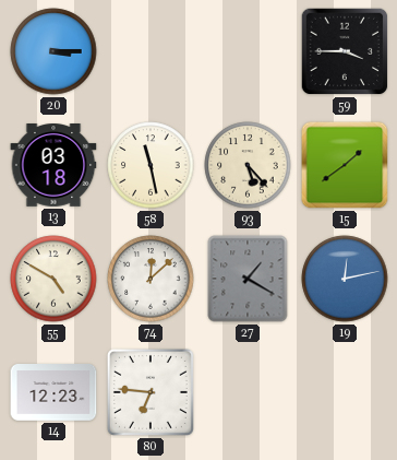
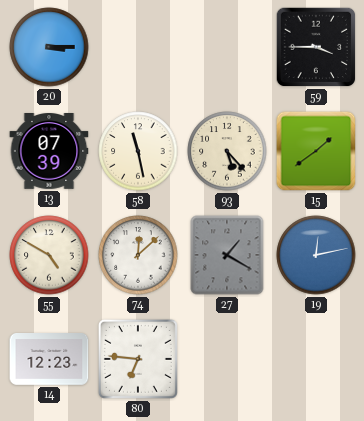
13: 03:18 -> 07:39
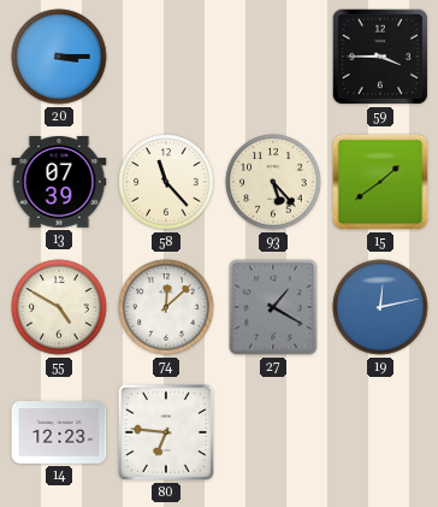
58: 11:28 -> 11:23
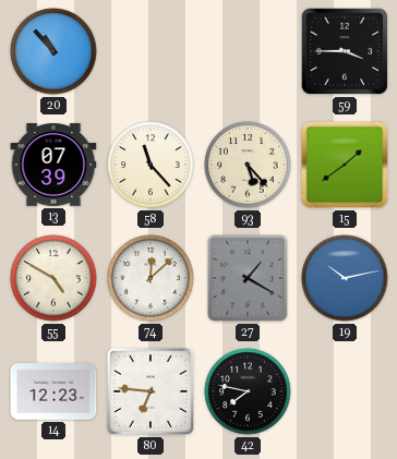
20: 3:15 -> 10:53
19: 12:13 -> 10:13
42: none -> 7:47
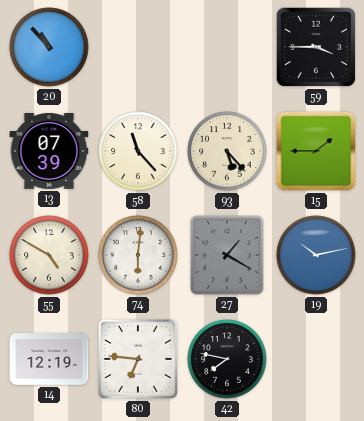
15: 1:39 -> 1:45
74: 12:08 -> 6:01
14: 12:23 -> 12:19
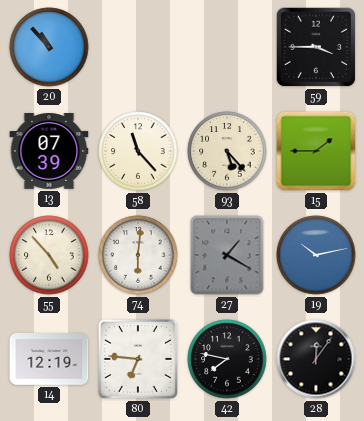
55: 4:50 -> 4:53
28: none -> 12:06
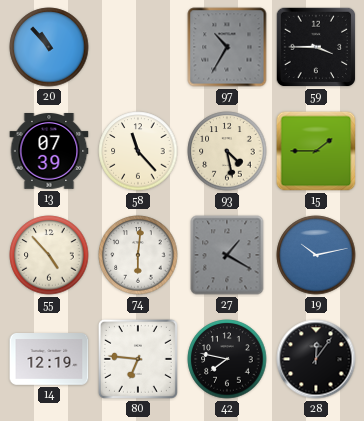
97: none -> 10:35
93: 5:23 -> 4:28
